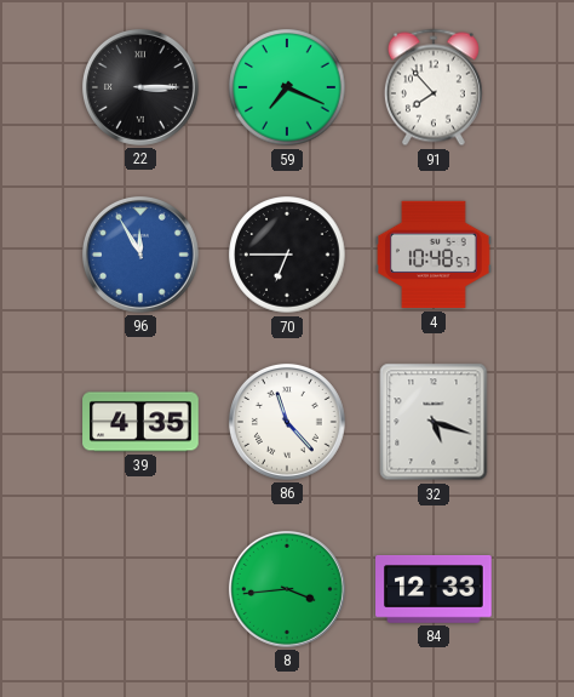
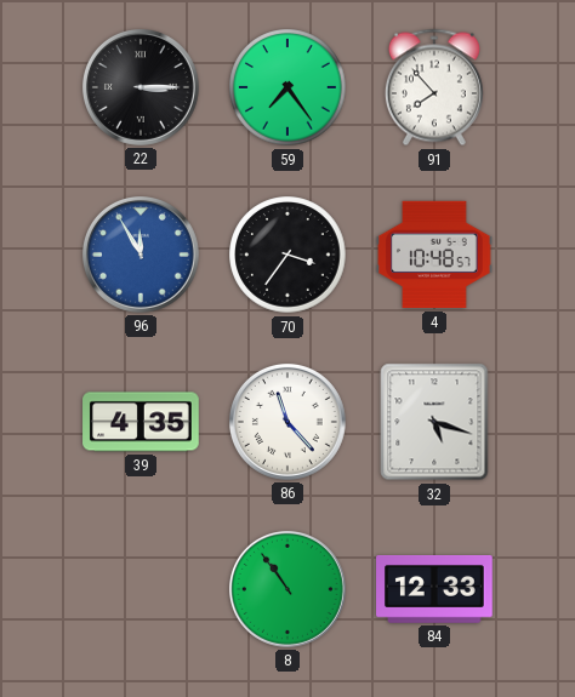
59: 7:19 -> 7:24
70: 6:45 -> 3:36
8: 3:44 -> 10:54
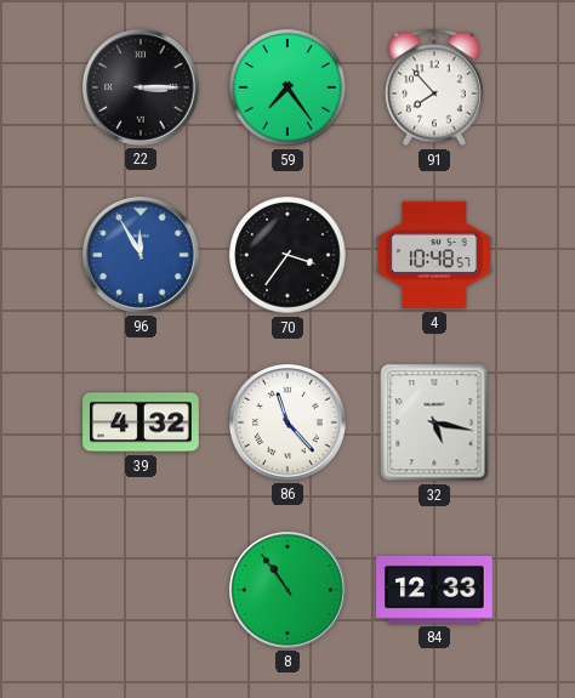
39: 4:35 -> 4:32
32: 5:18 -> 5:17
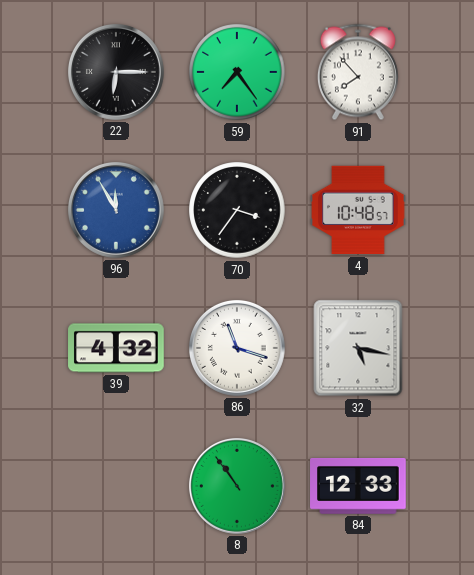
22: 3:15 -> 6:15
86: 11:23 -> 11:18
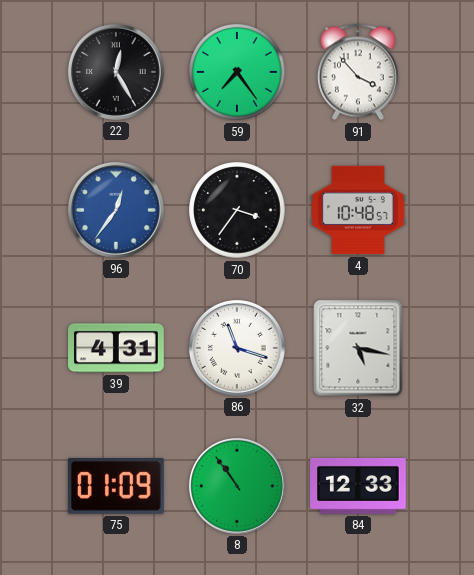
22: 6:15 -> 12:25
91: 7:53 -> 3:53
96: 11:55 -> 12:36
39: 4:32 -> 4:31
75: none -> 01:09
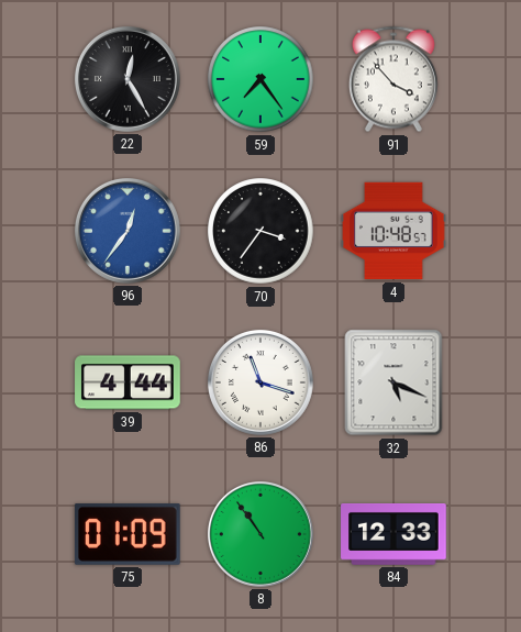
39: 4:31 -> 4:44
32: 5:17 -> 5:19
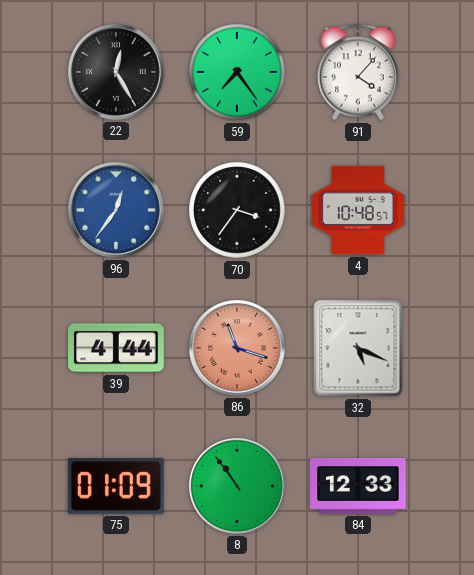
91: 3:53 -> 4:07
86 dial: white -> salmon
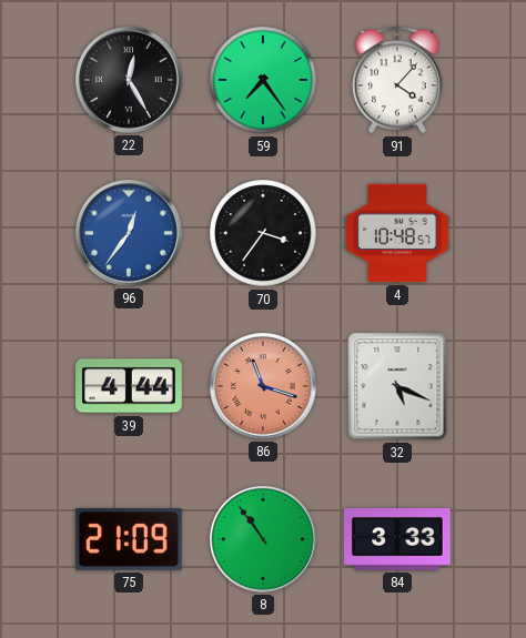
75: 01:09 -> 21:09
84: 12:33 -> 3:33
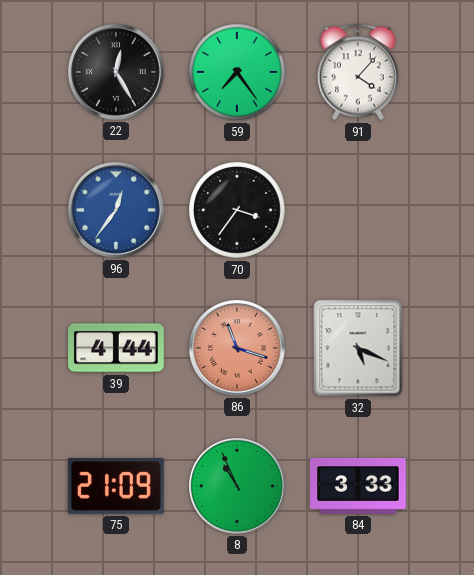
4: 10:48 -> none
8: 10:54 -> 10:56
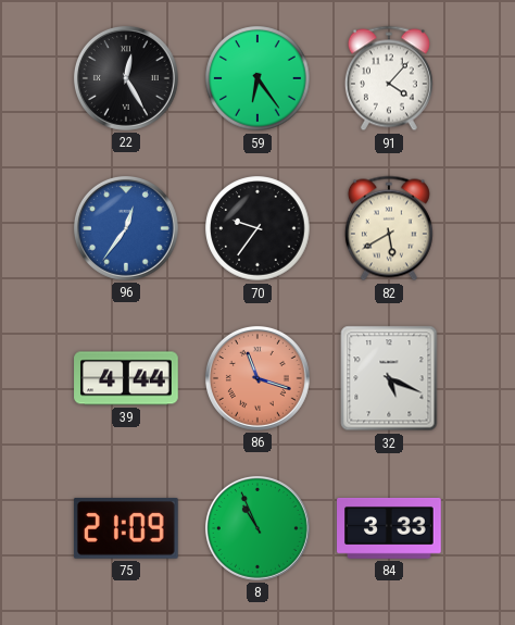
59: 7:24 -> 6:24
70: 3:36 -> 9:36
82: none -> 5:40
